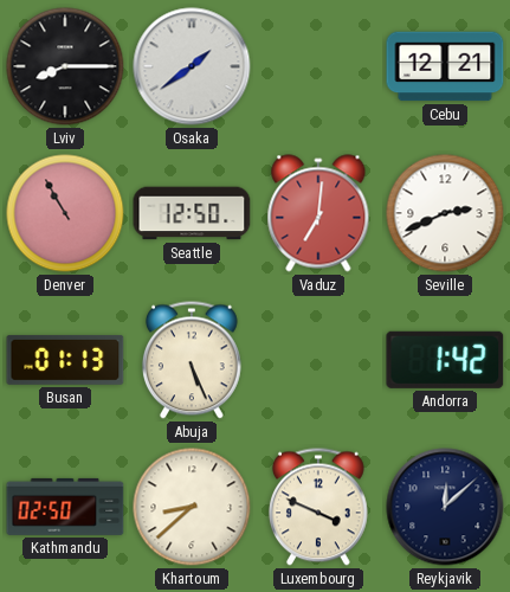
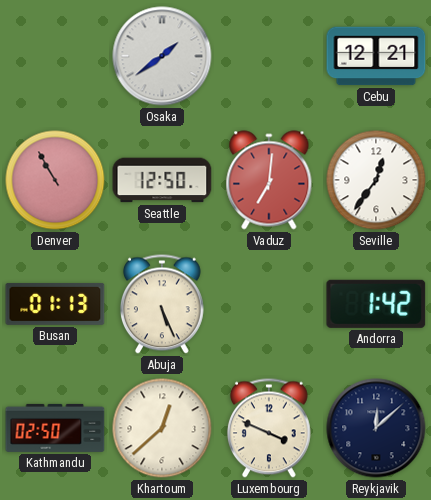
Lviv: 8:15 -> none
Seville: 2:41 -> 12:36
Khartoum: 8:38 -> 12:38
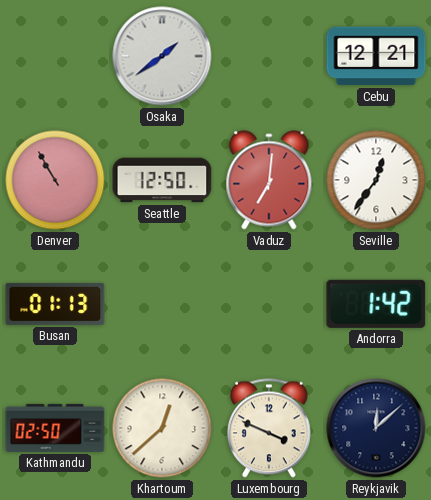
Abuja: 5:26 -> none
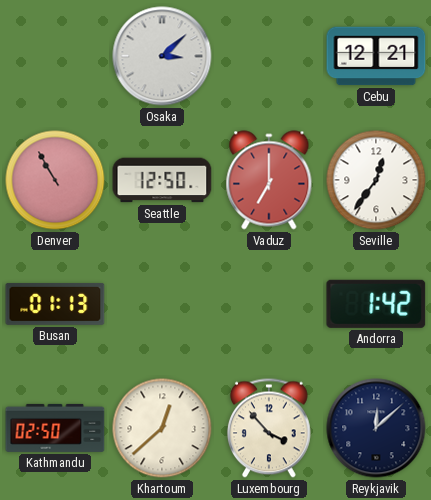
Osaka: 1:39 -> 3:08
Vaduz: 7:01 -> 7:00
Luxembourg: 3:49 -> 3:53
